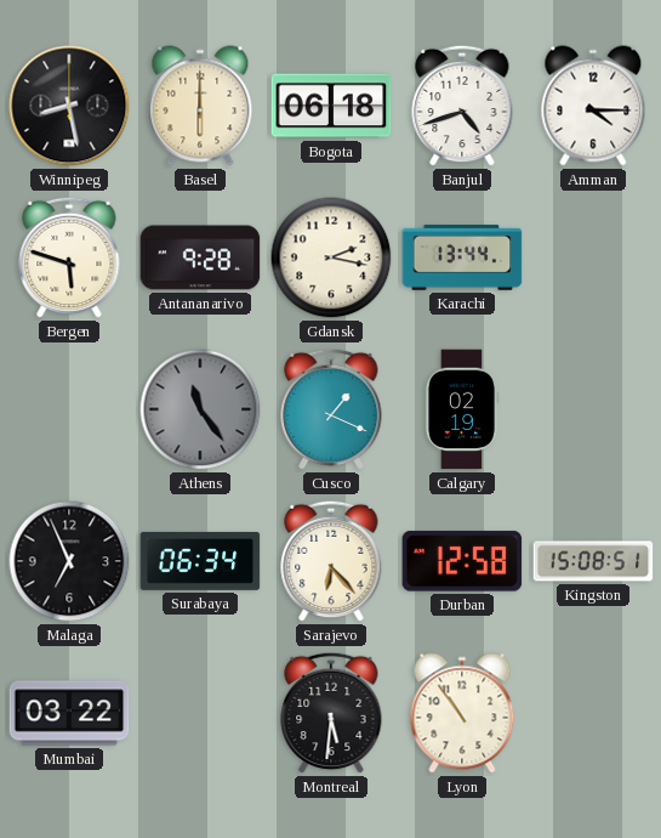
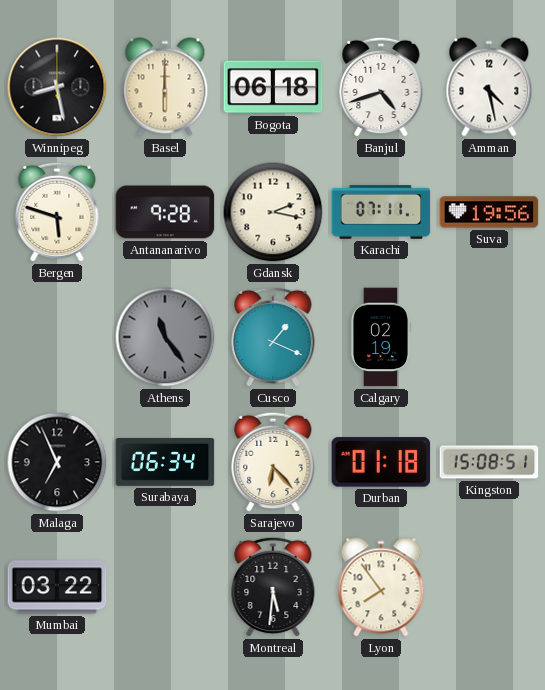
Amman: 4:15 -> 4:28
Karachi: 13:44 -> 07:11
Suva: none -> 19:56
Durban: 12:58 -> 01:18
Lyon: 10:54 -> 7:54
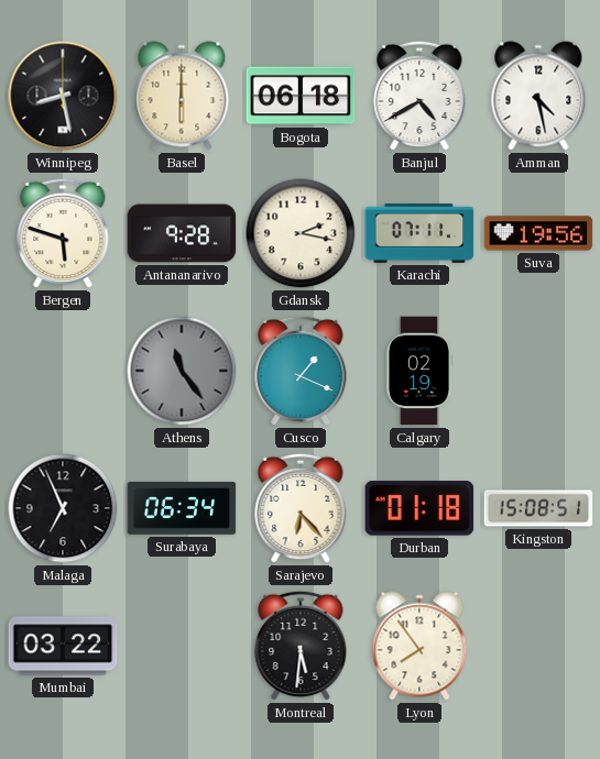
Banjul: 4:42 -> 4:40
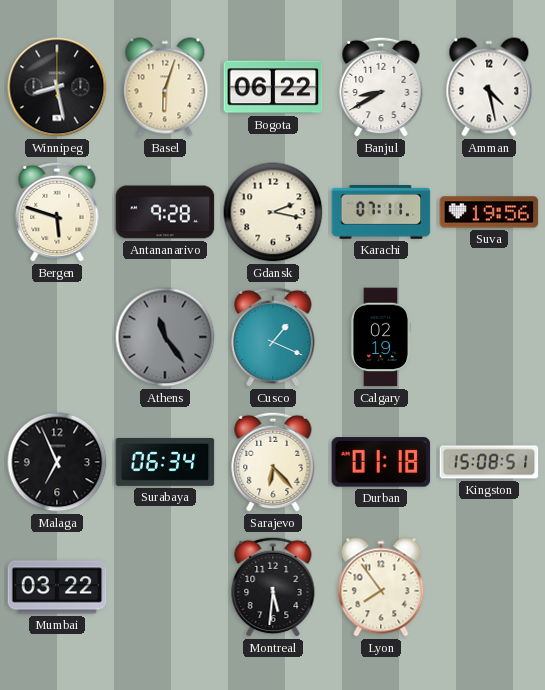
Basel: 6:00 -> 6:03
Bogota: 06:18 -> 06:22
Banjul: 4:40 -> 8:40
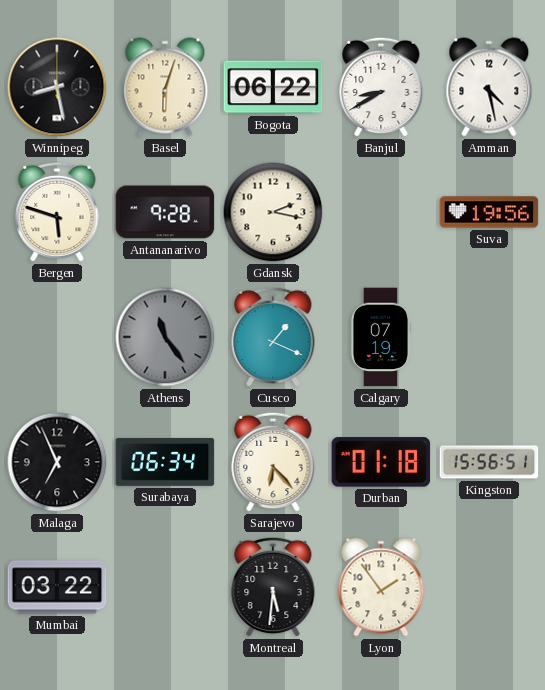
Karachi: 07:11 -> none
Calgary: 02:19 -> 07:19
Kingston: 15:08 -> 15:56
Lyon: 7:54 -> 1:54
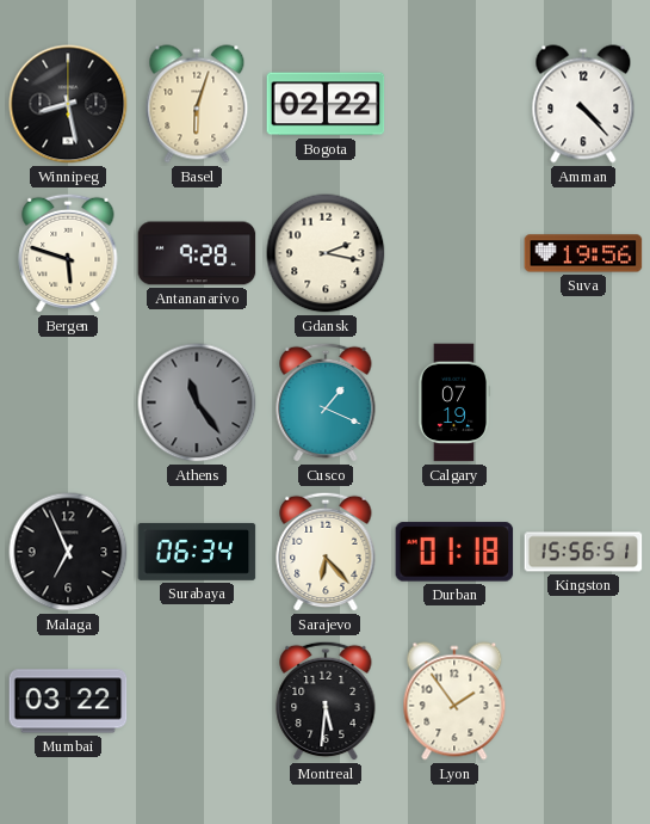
Bogota: 06:22 -> 02:22
Banjul: 8:40 -> none
Amman: 4:28 -> 4:23
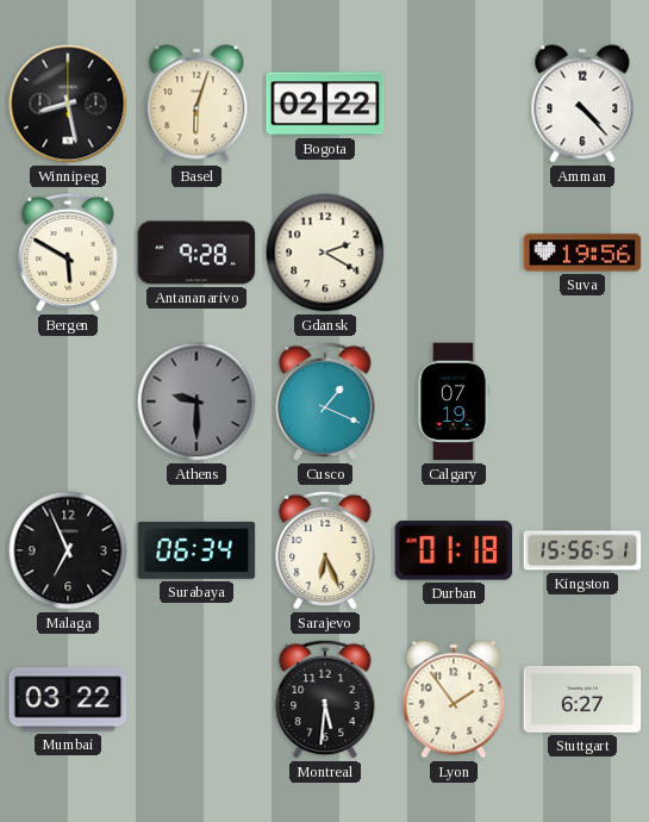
Bergen: 5:48 -> 5:50
Gdansk: 2:17 -> 2:20
Athens: 11:24 -> 9:30
Sarajevo: 6:23 -> 6:26
Stuttgart: none -> 6:27
